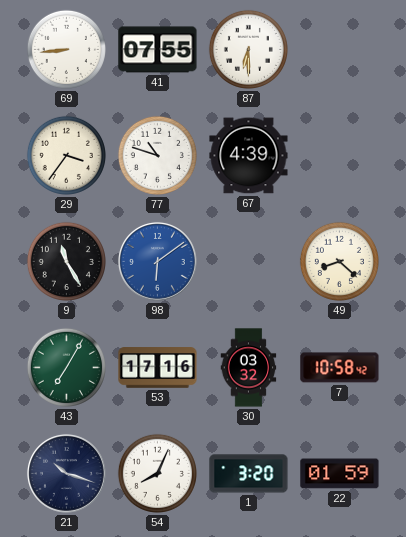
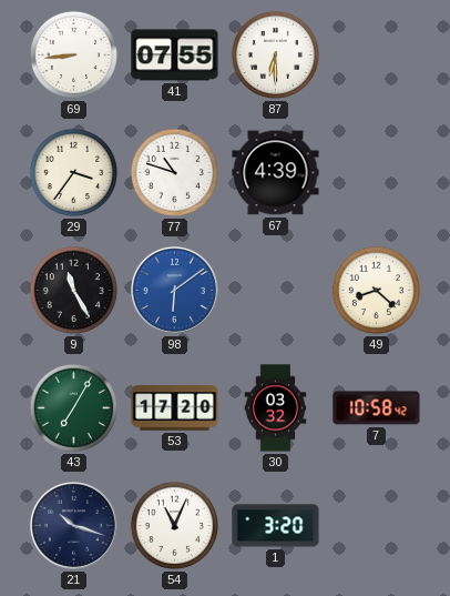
53: 17:16 -> 17:20
54: 8:04 -> 11:04
22: 01:59 -> none
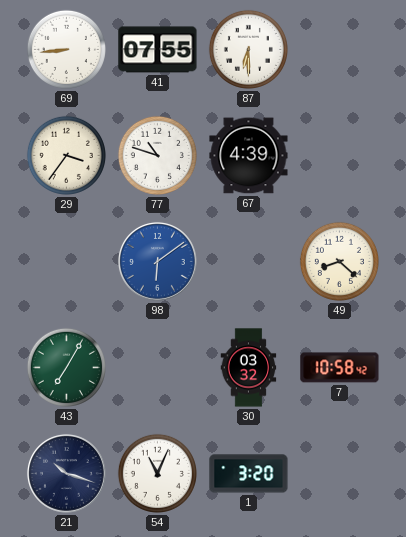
9: 11:25 -> none
53: 17:20 -> none
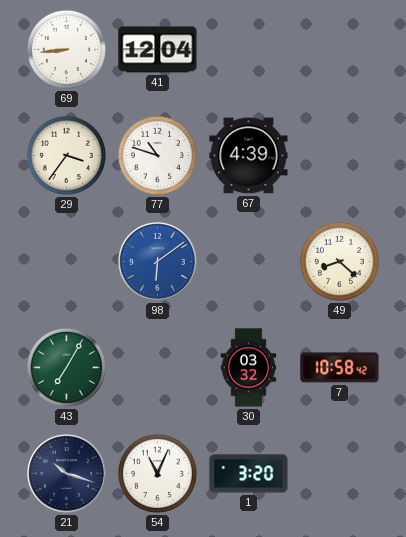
41: 07:55 -> 12:04
87: 6:30 -> none
